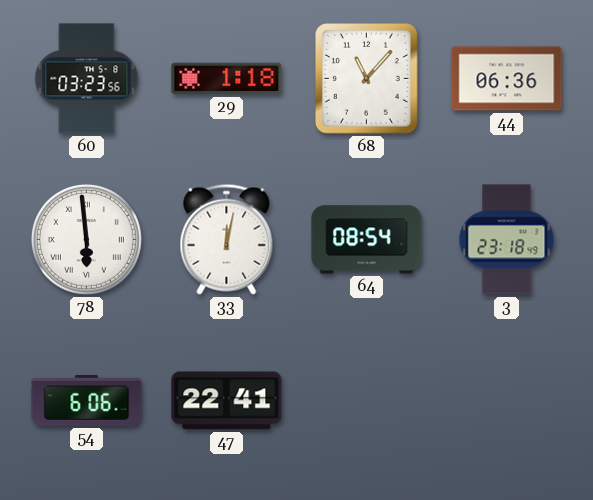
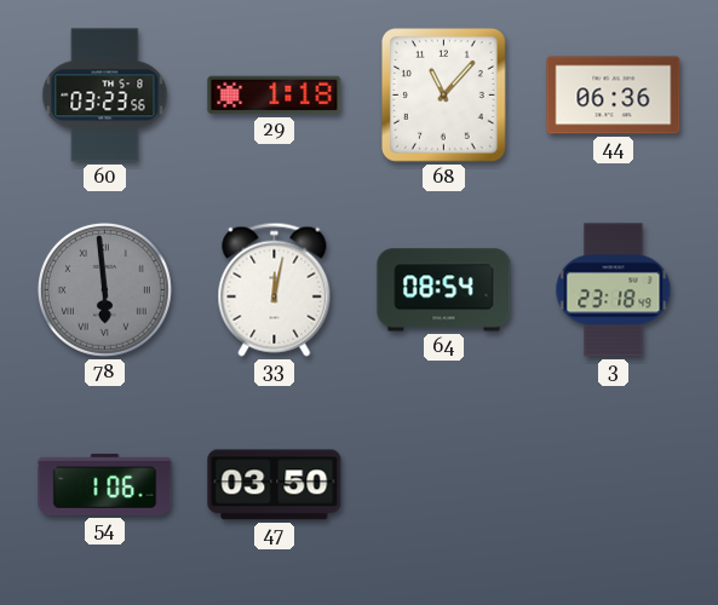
78 dial: white -> grey
54: 6:06 -> 1:06
47: 22:41 -> 03:50
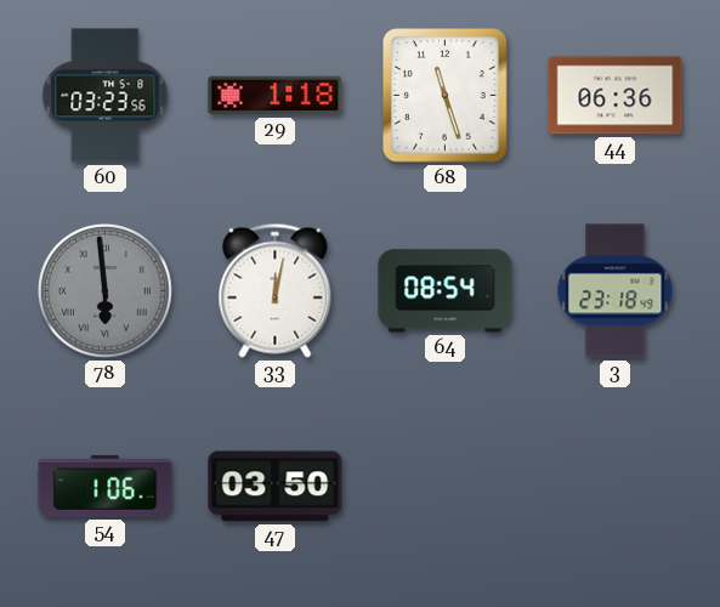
68: 11:07 -> 11:27
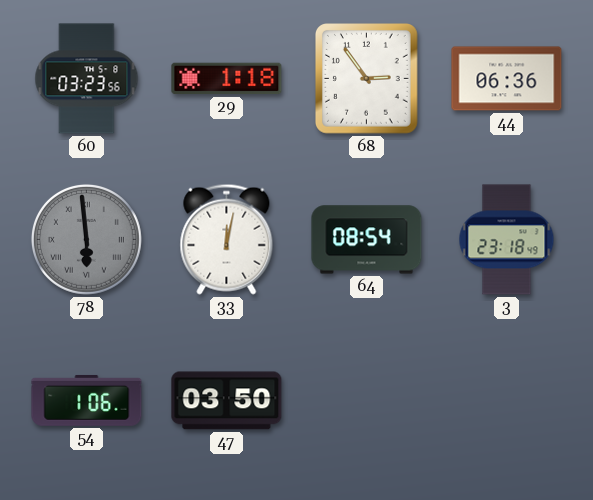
68: 11:27 -> 2:54
